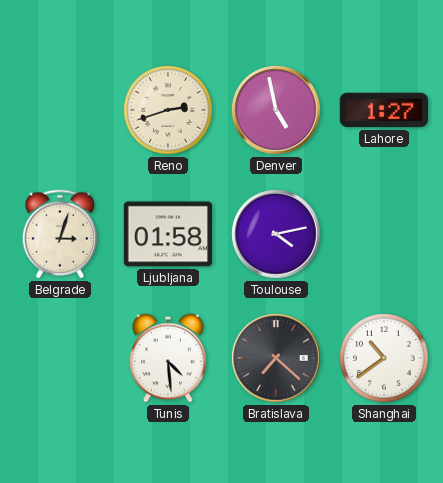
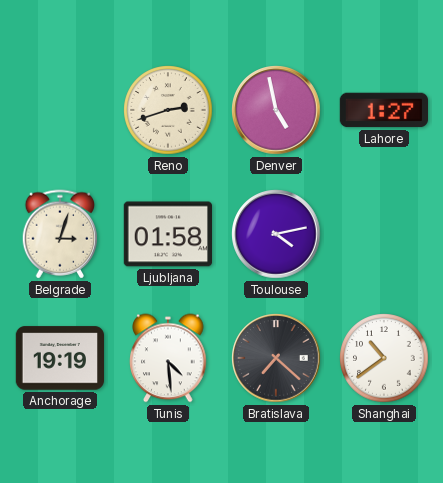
Anchorage: none -> 19:19
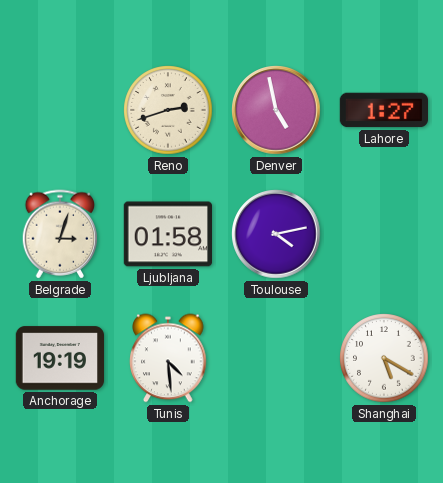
Bratislava: 7:22 -> none
Shanghai: 10:39 -> 5:20
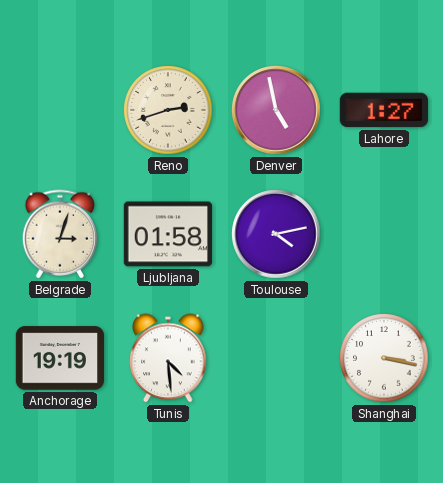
Shanghai: 5:20 -> 3:17
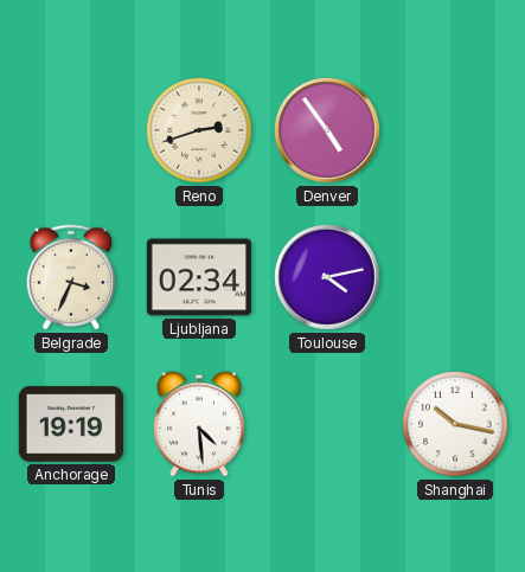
Denver: 4:58 -> 4:54
Lahore: 1:27 -> none
Belgrade: 3:03 -> 3:34
Ljubljana: 01:58 -> 02:34
Shanghai: 3:17 -> 10:17
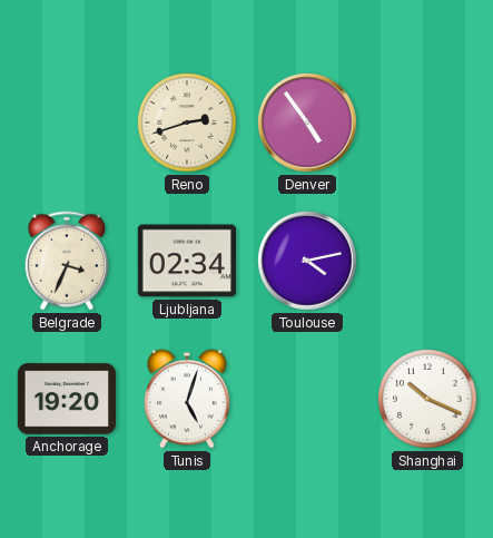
Anchorage: 19:19 -> 19:20
Tunis: 4:29 -> 5:03
Shanghai: 10:17 -> 10:19
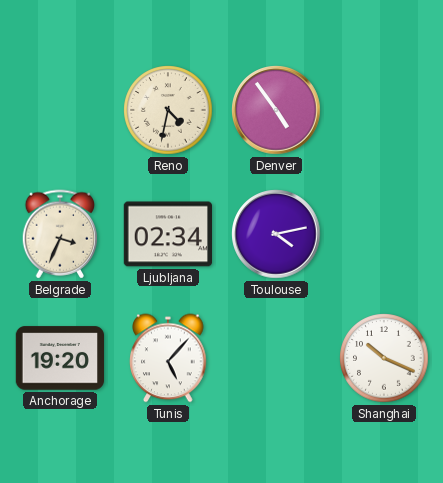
Reno: 2:42 -> 4:32
Tunis: 5:03 -> 5:07
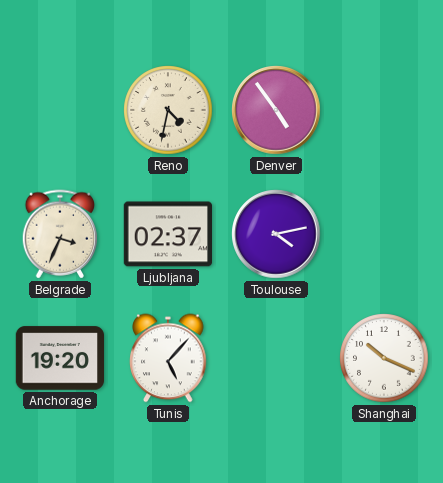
Ljubljana: 02:34 -> 02:37
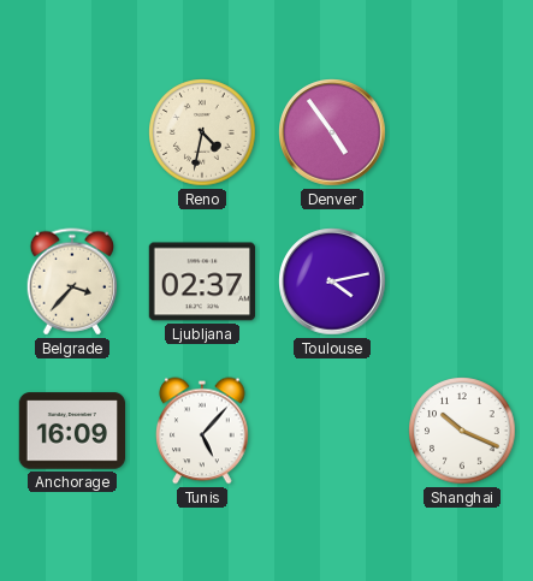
Belgrade: 3:34 -> 3:37
Anchorage: 19:20 -> 16:09
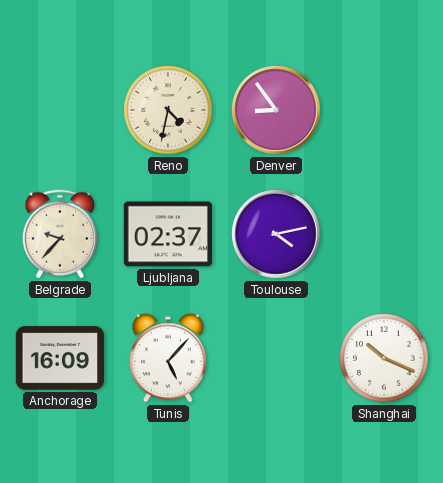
Denver: 4:54 -> 8:54
Belgrade: 3:37 -> 9:37
